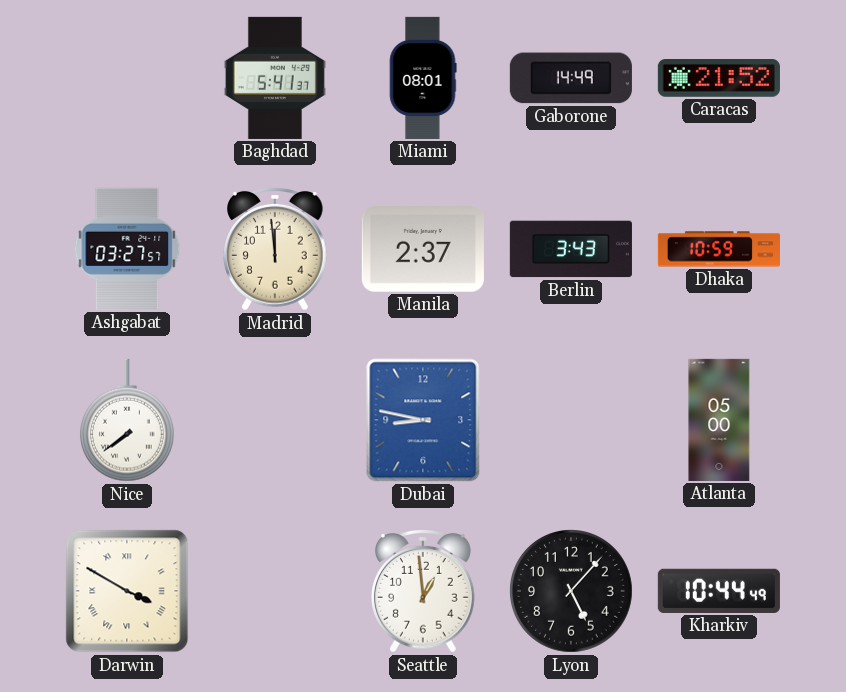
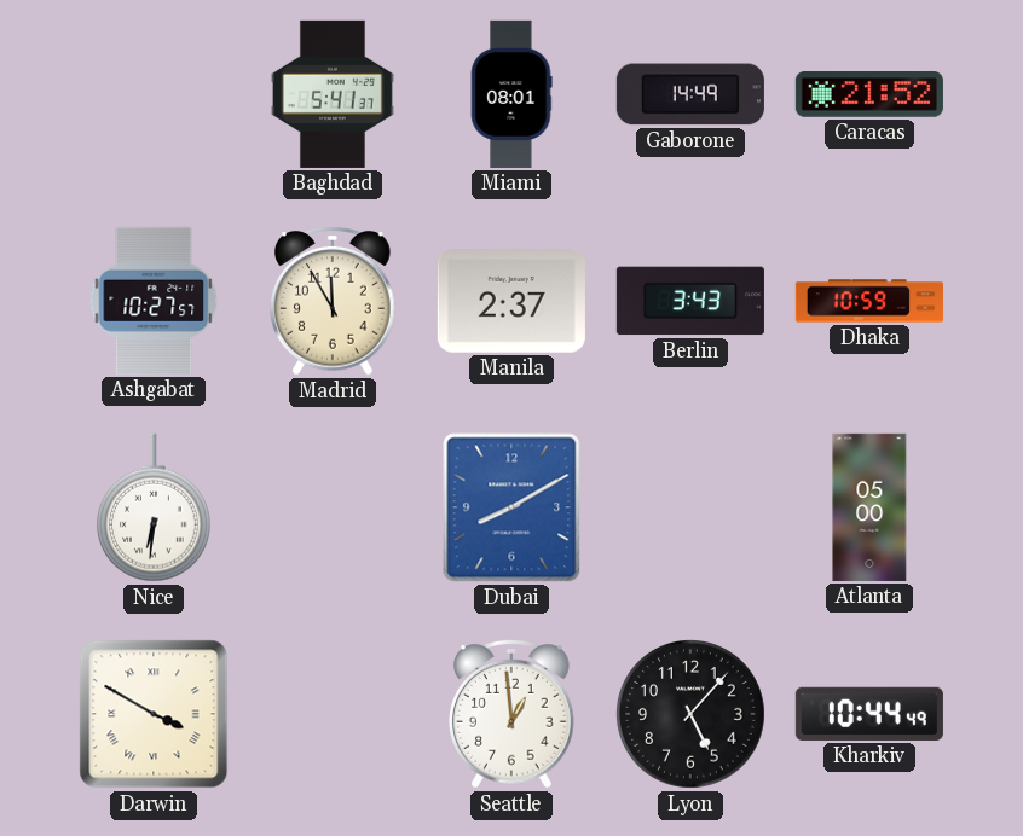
Ashgabat: 03:27 -> 10:27
Madrid: 11:59 -> 11:55
Nice: 7:39 -> 6:31
Dubai: 8:47 -> 8:10
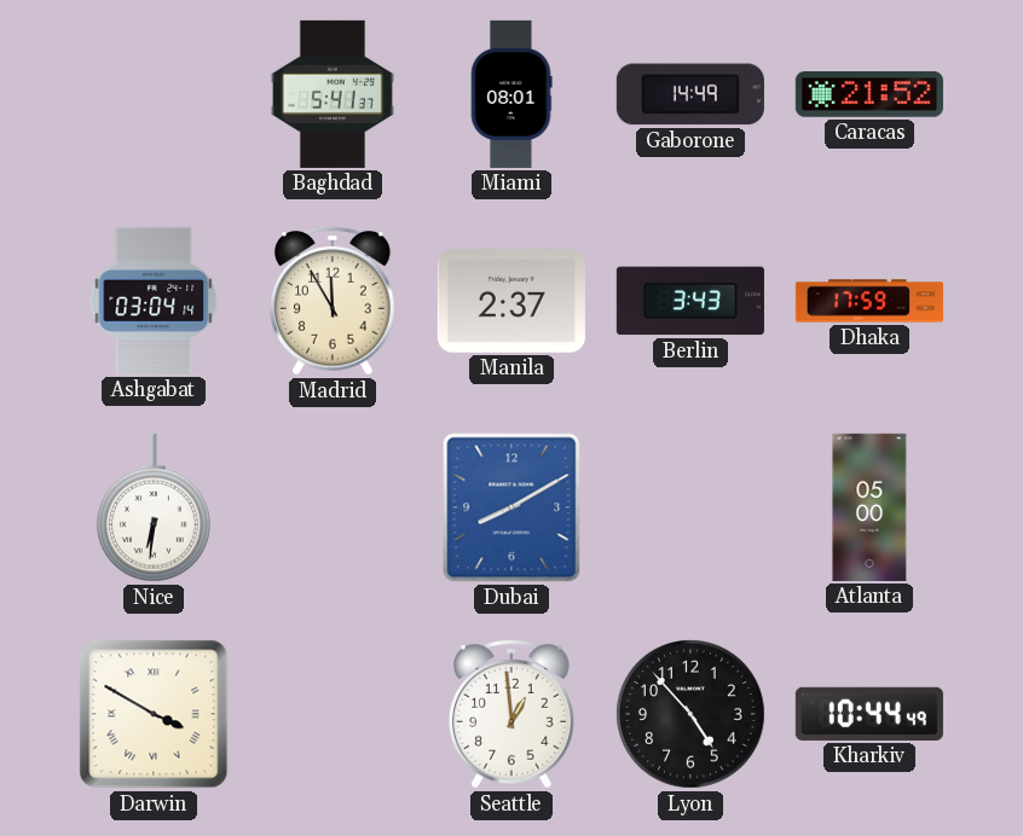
Ashgabat: 10:27 -> 03:04
Dhaka: 10:59 -> 17:59
Lyon: 5:07 -> 4:53
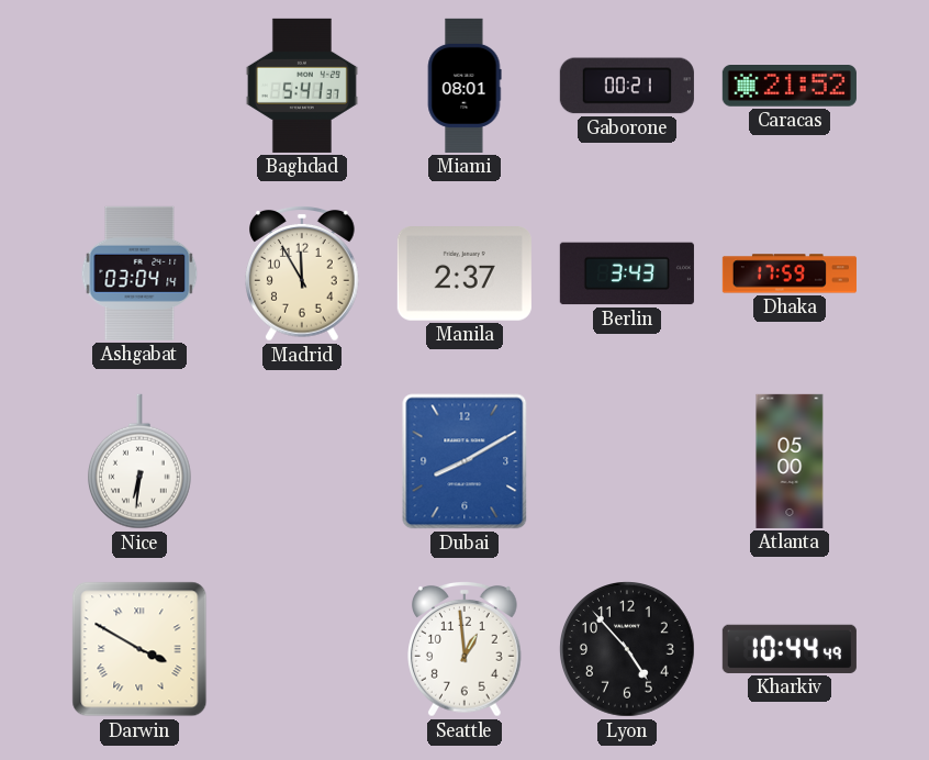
Gaborone: 14:49 -> 00:21
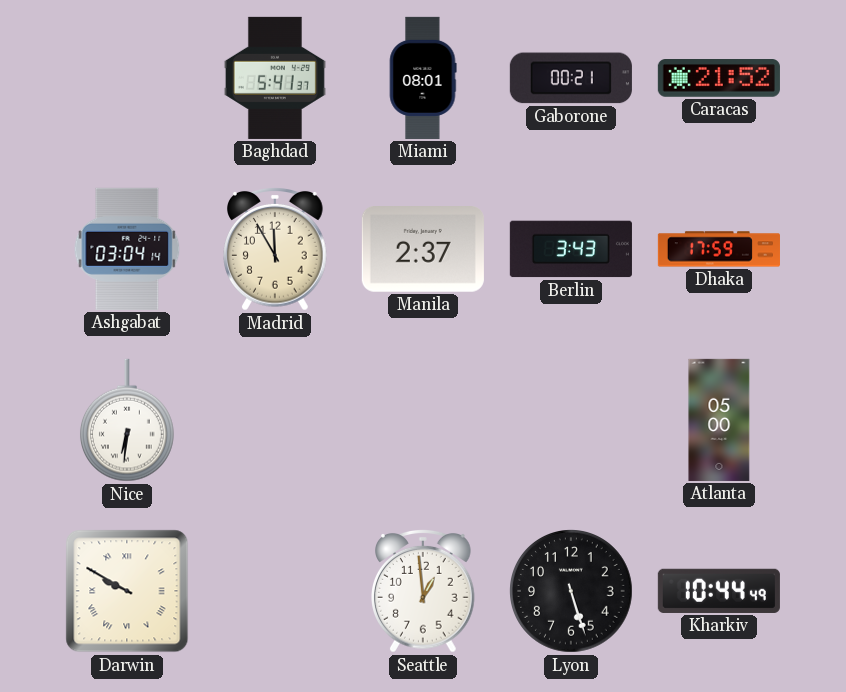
Dubai: 8:10 -> none
Darwin: 3:50 -> 9:50
Lyon: 4:53 -> 5:27
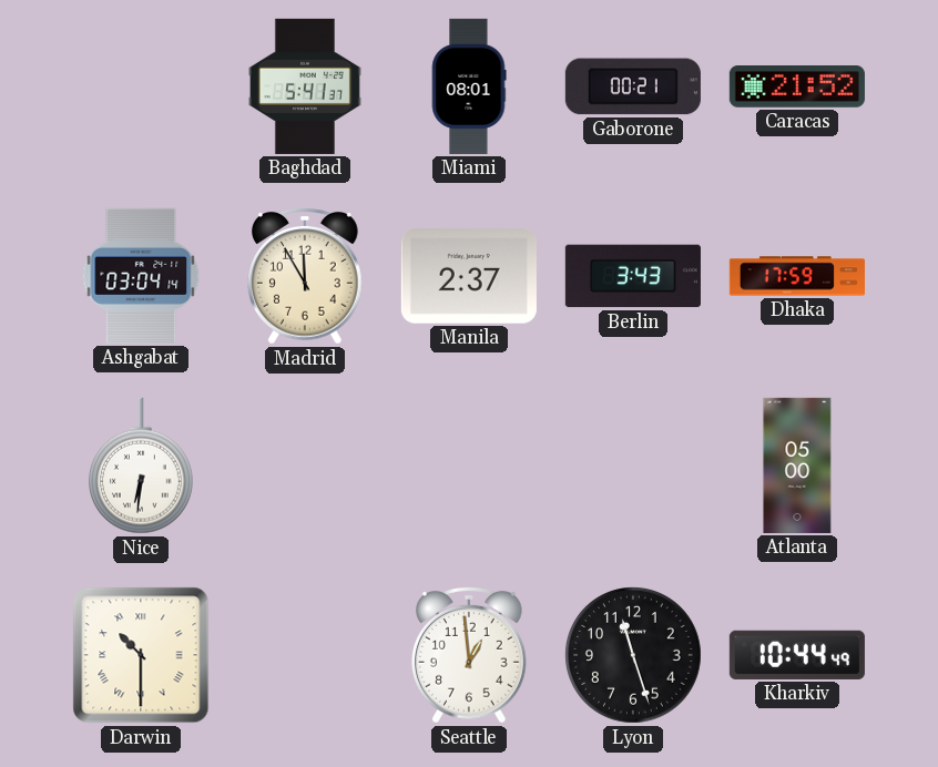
Darwin: 9:50 -> 10:30
Lyon: 5:27 -> 11:27
